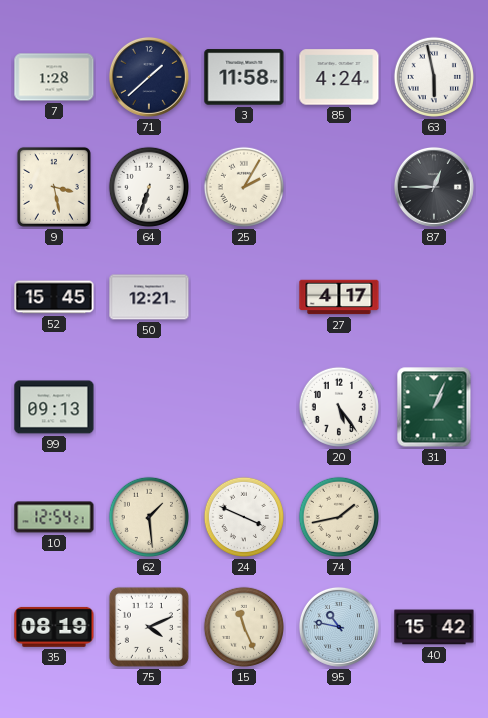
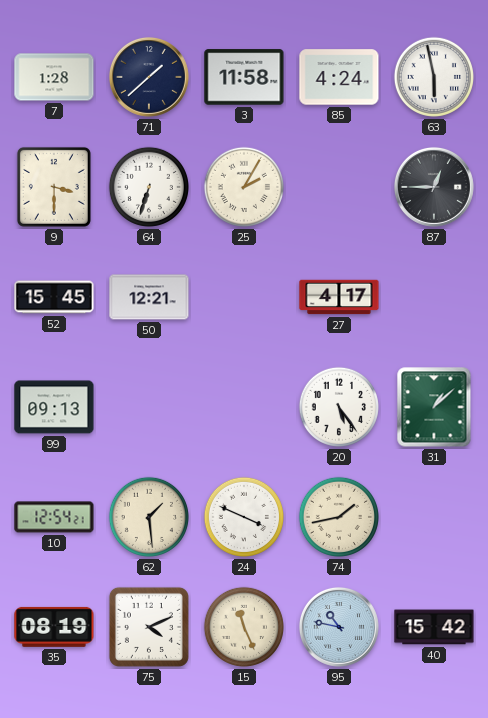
9: 3:28 -> 3:30
31: 1:04 -> 1:08
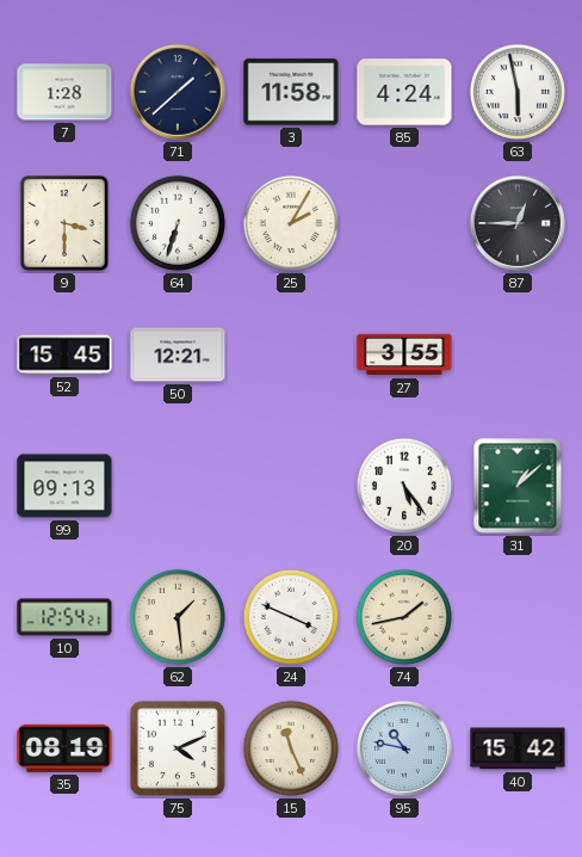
27: 4:17 -> 3:55
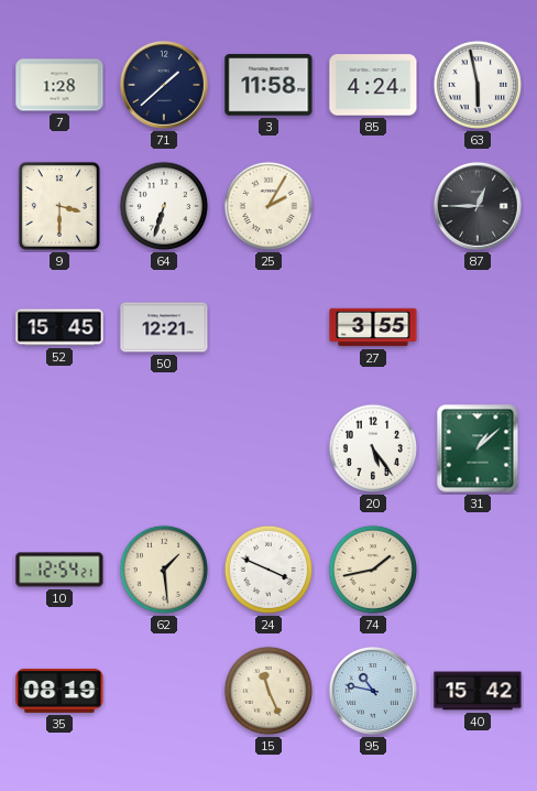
99: 09:13 -> none
75: 4:11 -> none
